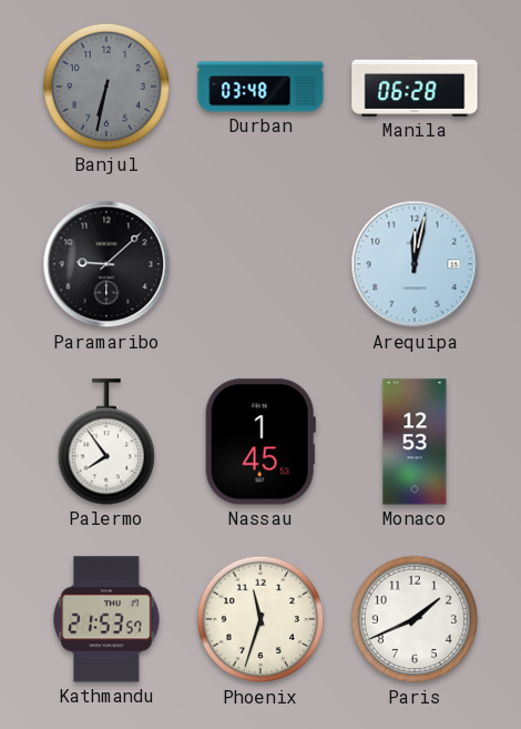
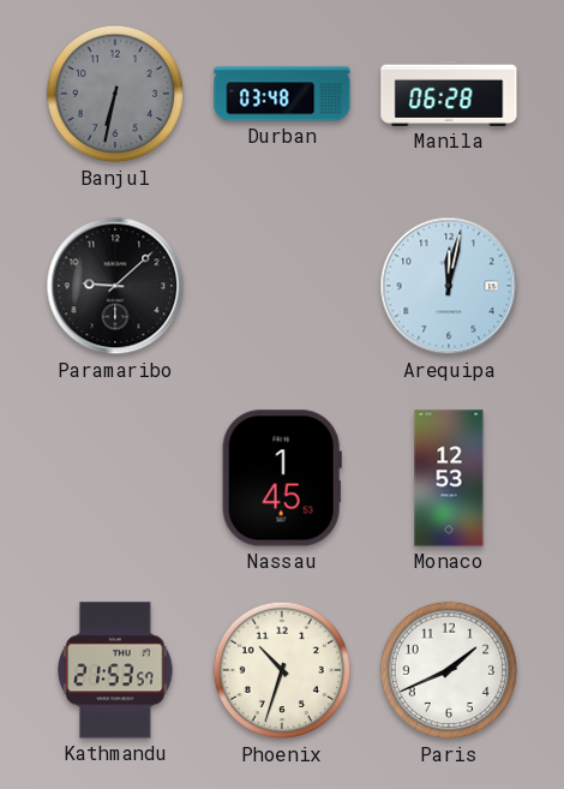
Palermo: 7:54 -> none
Phoenix: 11:33 -> 10:33
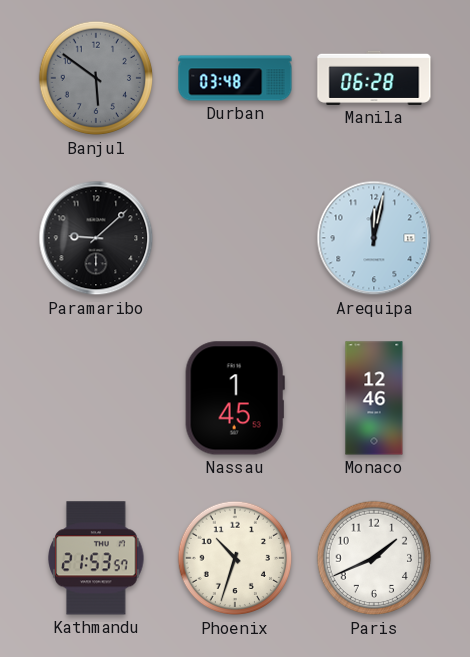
Banjul: 6:32 -> 5:51
Monaco: 12:53 -> 12:46
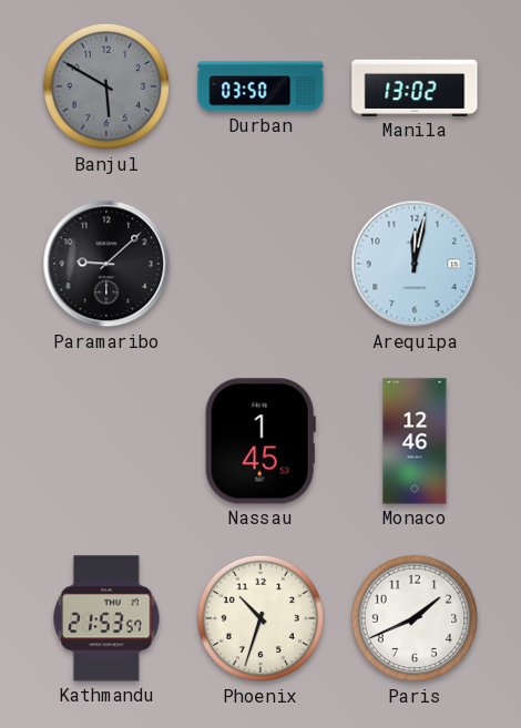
Banjul: 5:51 -> 5:50
Durban: 03:48 -> 03:50
Manila: 06:28 -> 13:02
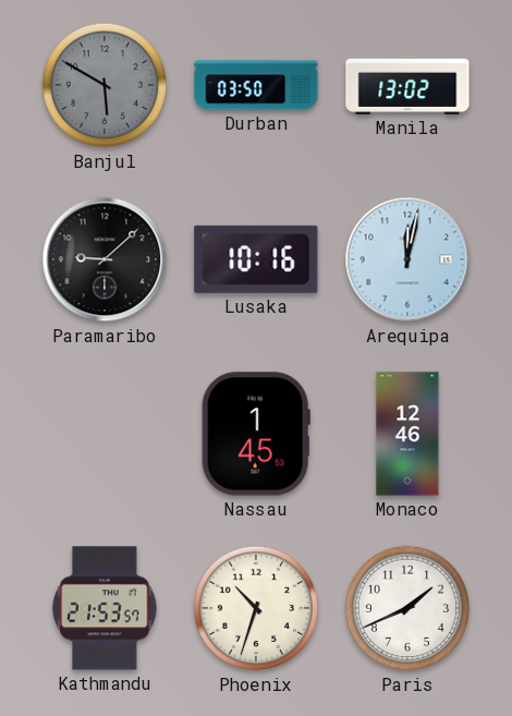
Lusaka: none -> 10:16
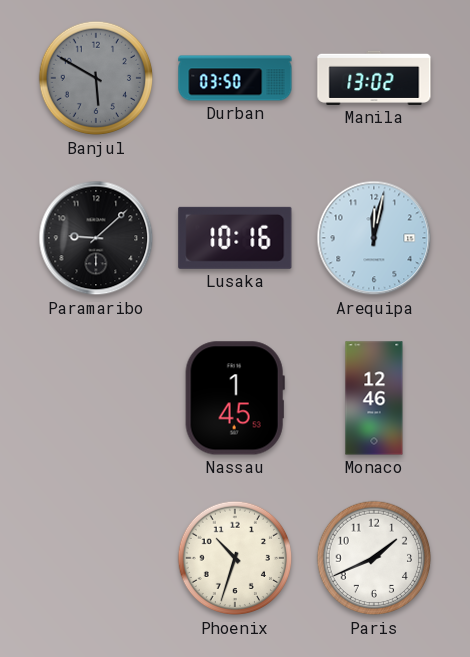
Kathmandu: 21:53 -> none
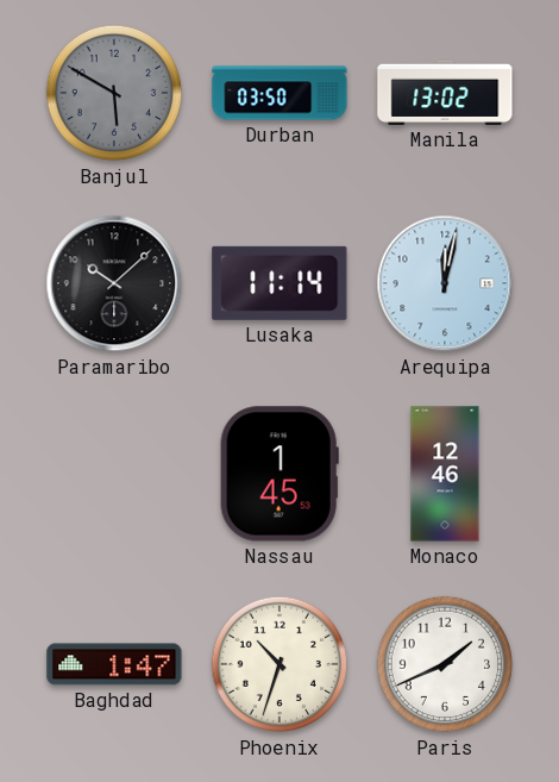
Paramaribo: 9:08 -> 10:08
Lusaka: 10:16 -> 11:14
Baghdad: none -> 1:47
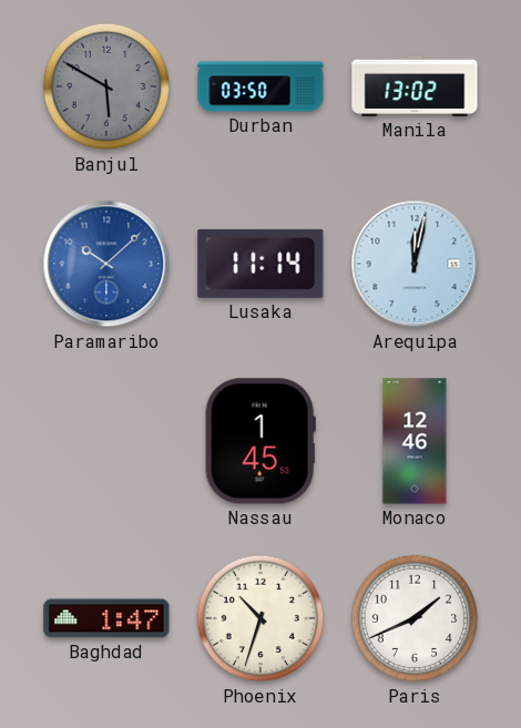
Paramaribo dial: black -> blue
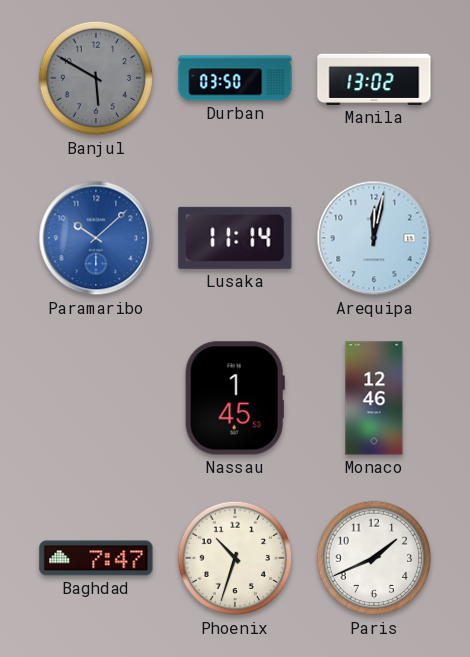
Baghdad: 1:47 -> 7:47
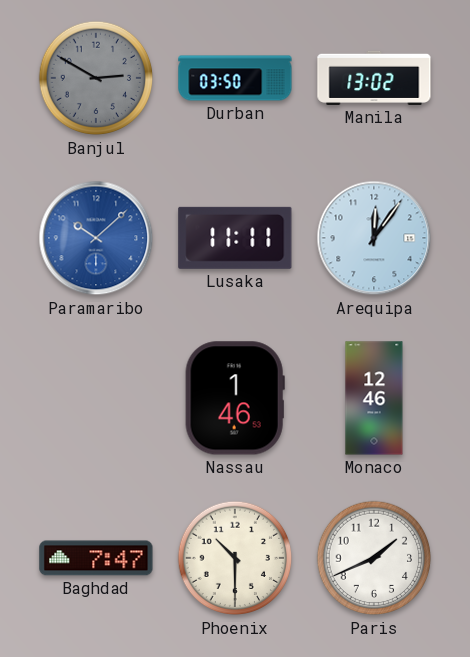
Banjul: 5:50 -> 2:50
Lusaka: 11:14 -> 11:11
Arequipa: 12:02 -> 12:06
Nassau: 1:45 -> 1:46
Phoenix: 10:33 -> 10:30
